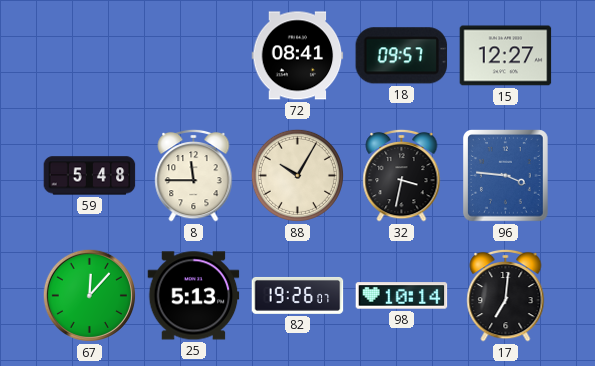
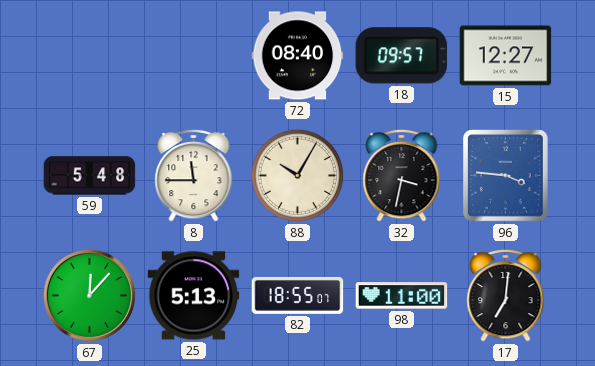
72: 08:41 -> 08:40
82: 19:26 -> 18:55
98: 10:14 -> 11:00
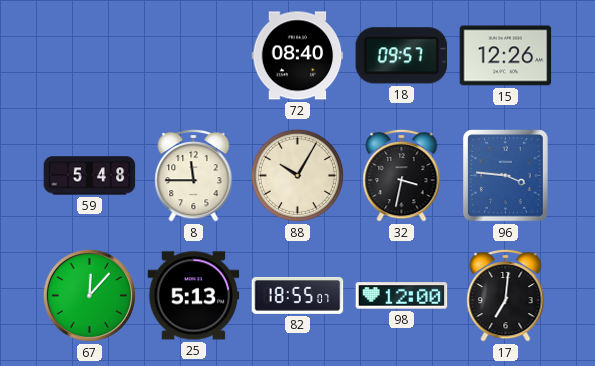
15: 12:27 -> 12:26
98: 11:00 -> 12:00
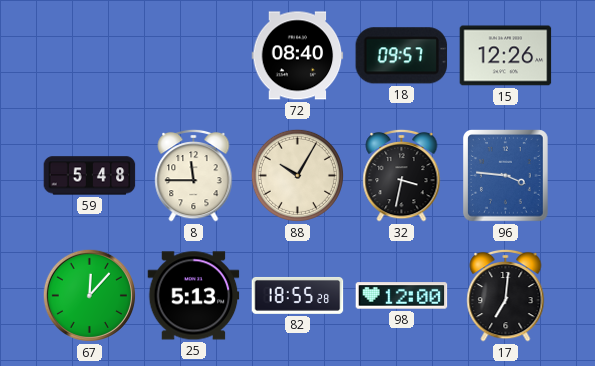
82: 18:55:07 -> 18:55:28
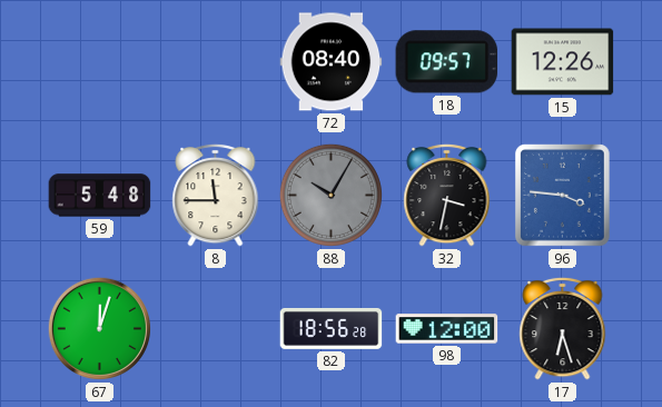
88 dial: cream -> grey
67: 12:07 -> 12:03
25: 5:13 -> none
82: 18:55 -> 18:56
17: 7:01 -> 6:27
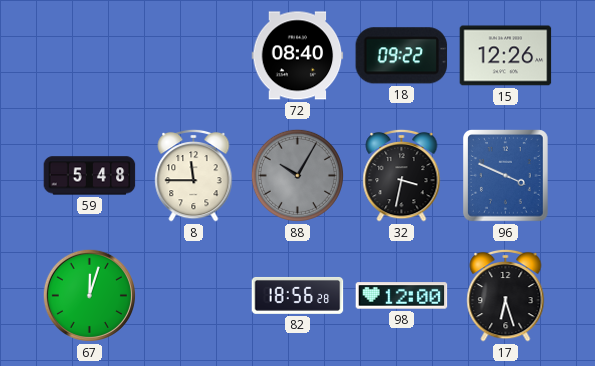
18: 09:57 -> 09:22
96: 3:46 -> 3:49
